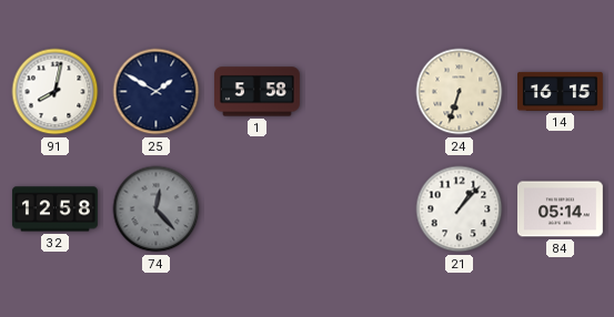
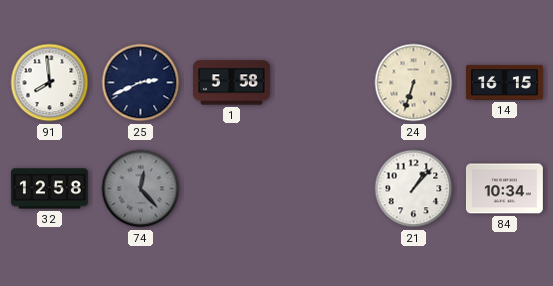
91: 8:02 -> 7:59
25: 1:50 -> 2:41
84: 05:14 -> 10:34
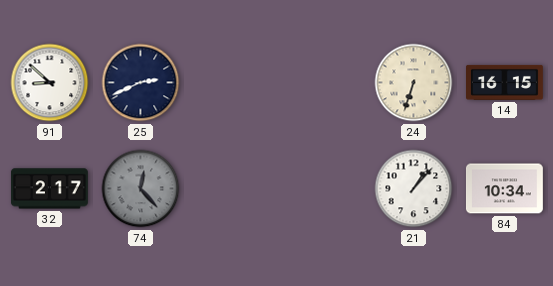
91: 7:59 -> 8:52
1: 5:58 -> none
32: 12:58 -> 2:17
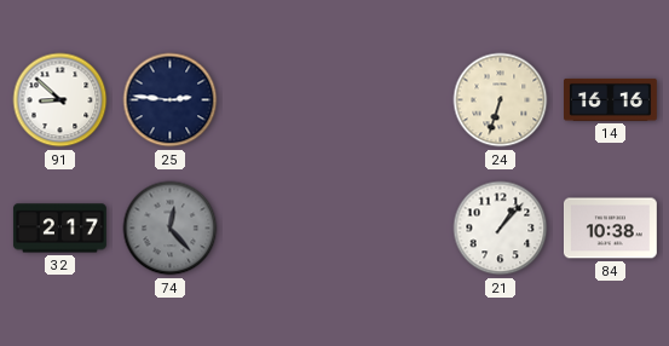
25: 2:41 -> 2:46
14: 16:15 -> 16:16
84: 10:34 -> 10:38
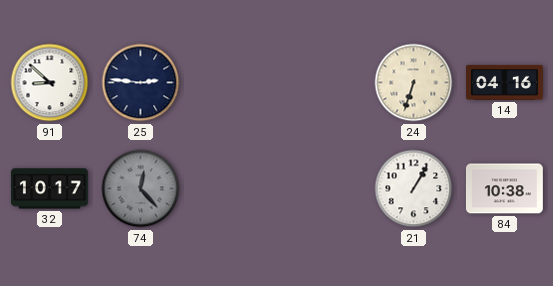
14: 16:16 -> 04:16
32: 2:17 -> 10:17
21: 1:07 -> 1:05
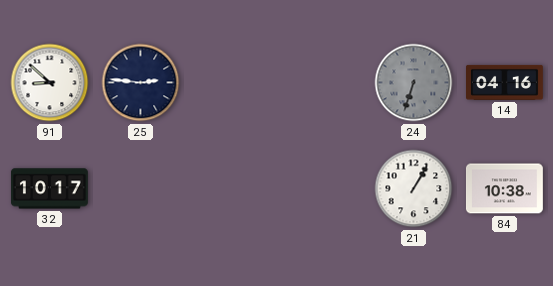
24 dial: cream -> grey
74: 12:23 -> none
